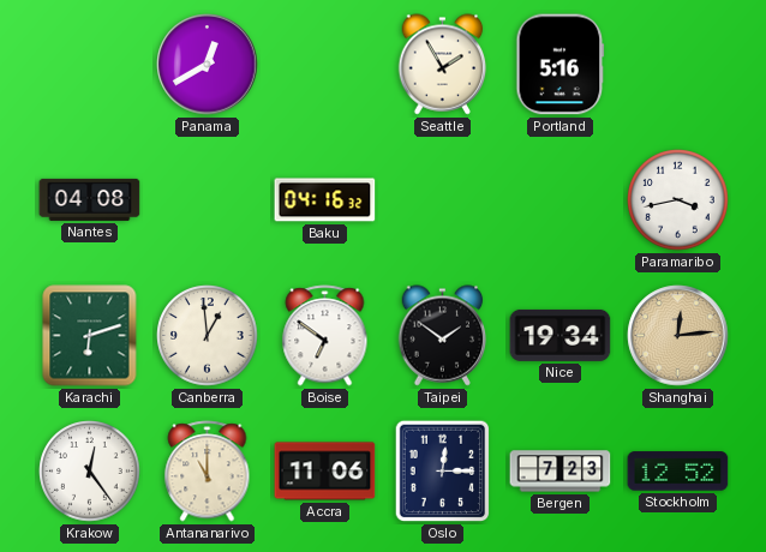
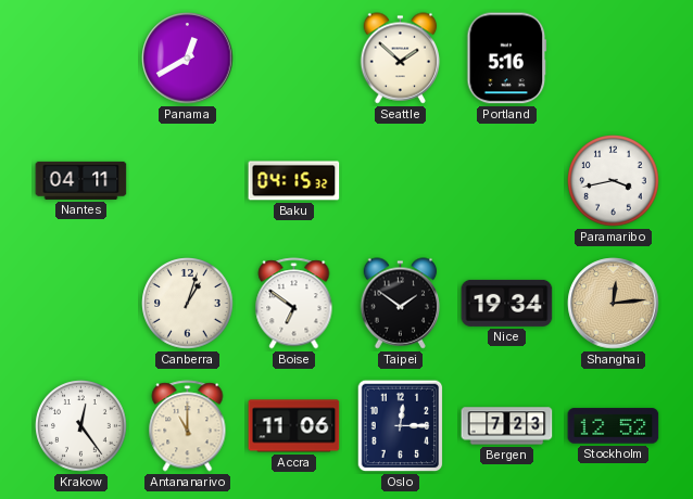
Seattle: 1:55 -> 1:52
Nantes: 04:08 -> 04:11
Baku: 04:16 -> 04:15
Karachi: 6:12 -> none
Canberra: 12:59 -> 1:03
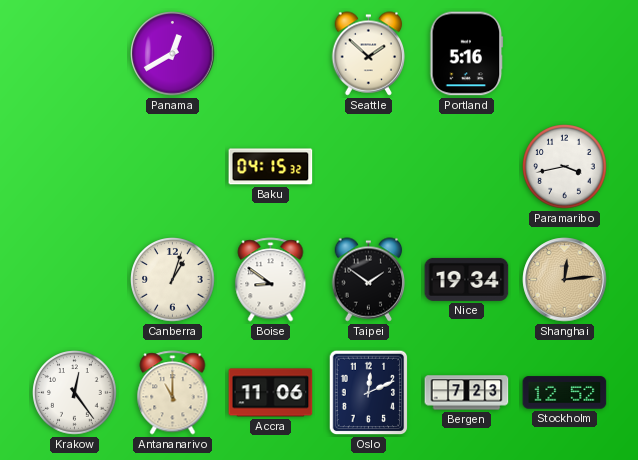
Nantes: 04:11 -> none
Boise: 6:51 -> 8:51
Oslo: 12:15 -> 12:11
